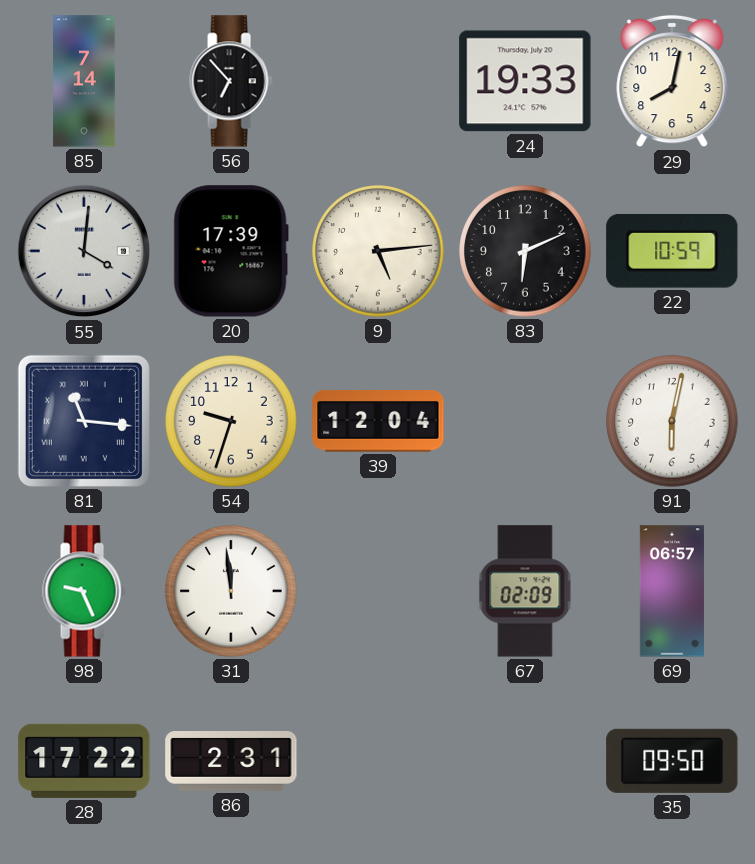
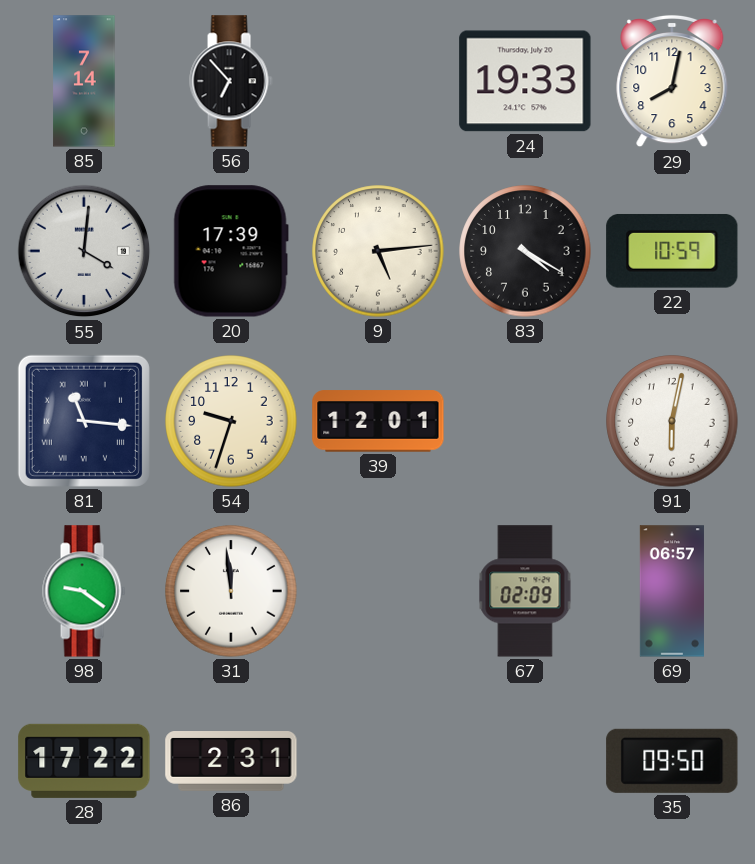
83: 6:11 -> 4:20
39: 12:04 -> 12:01
98: 9:26 -> 9:21
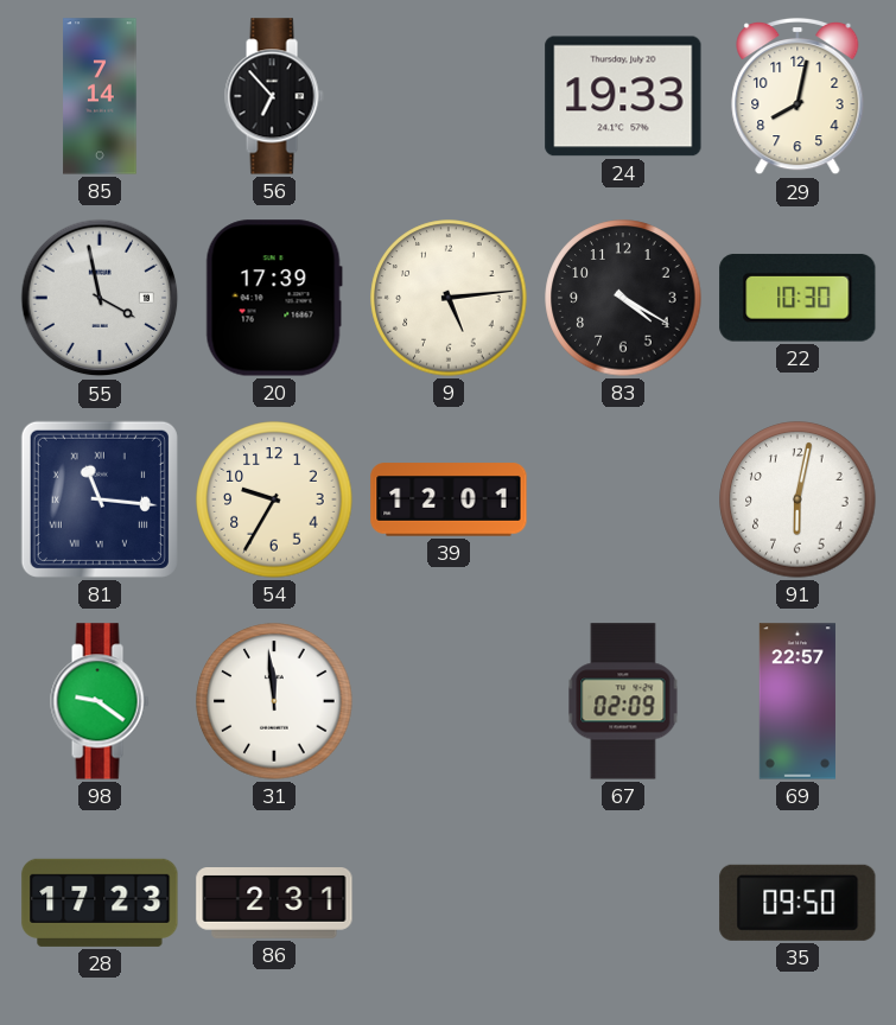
55: 4:01 -> 3:58
22: 10:59 -> 10:30
54: 9:33 -> 9:35
69: 06:57 -> 22:57
28: 17:22 -> 17:23
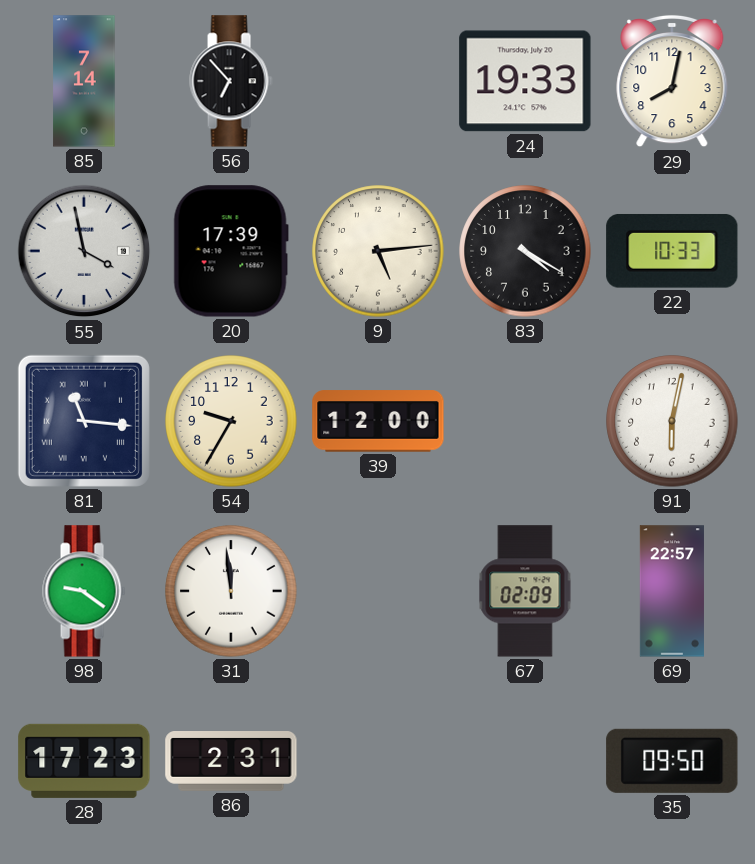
22: 10:30 -> 10:33
39: 12:01 -> 12:00
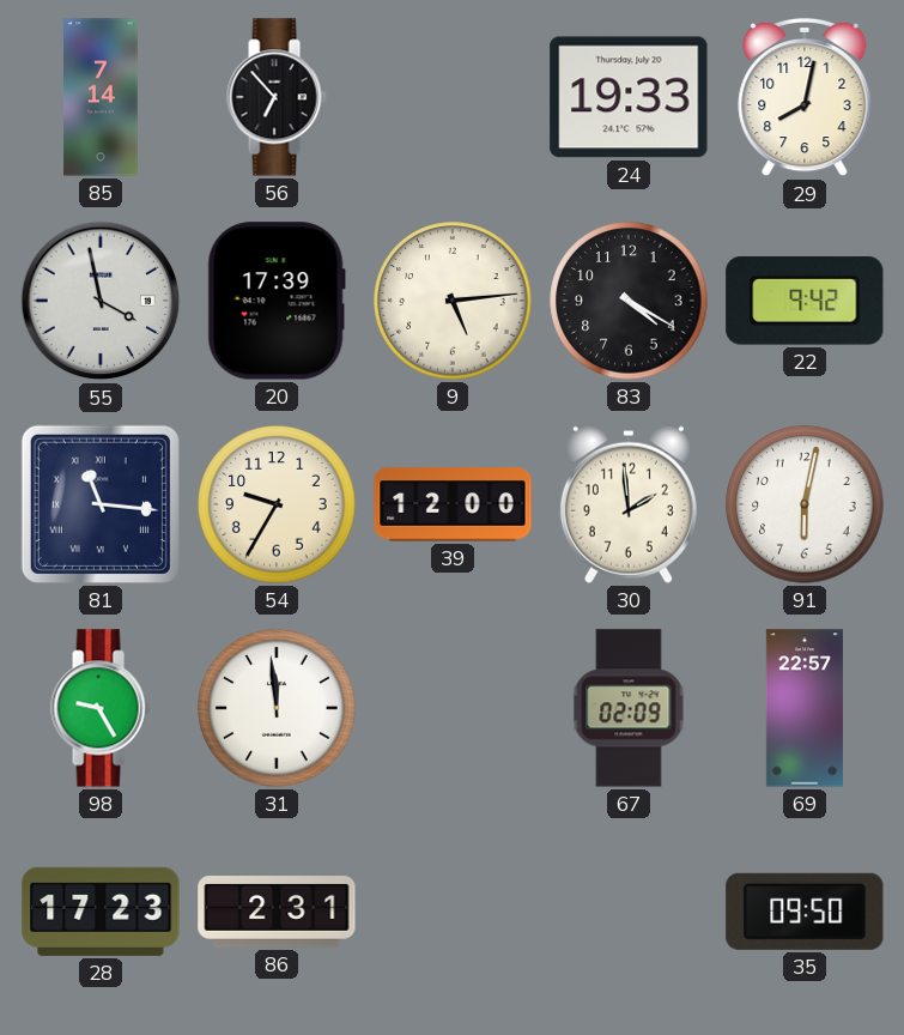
22: 10:33 -> 9:42
30: none -> 1:59
98: 9:21 -> 9:25
